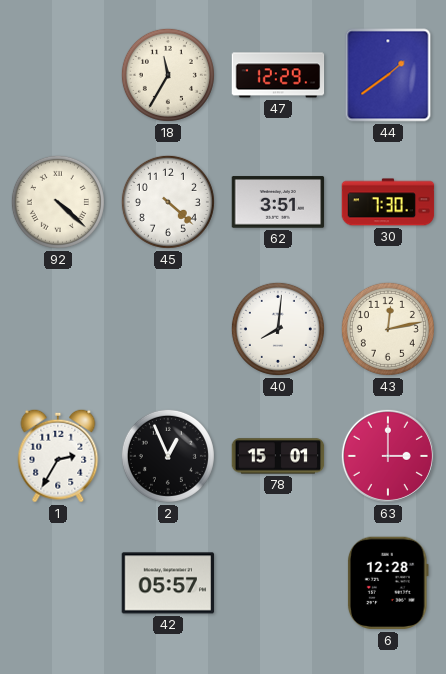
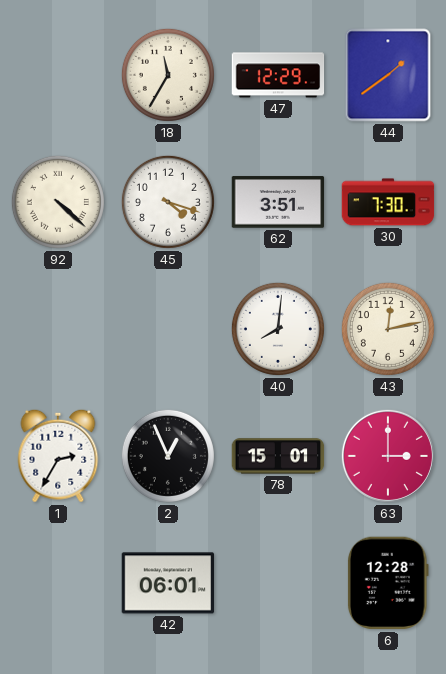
45: 4:22 -> 4:18
42: 05:57 -> 06:01
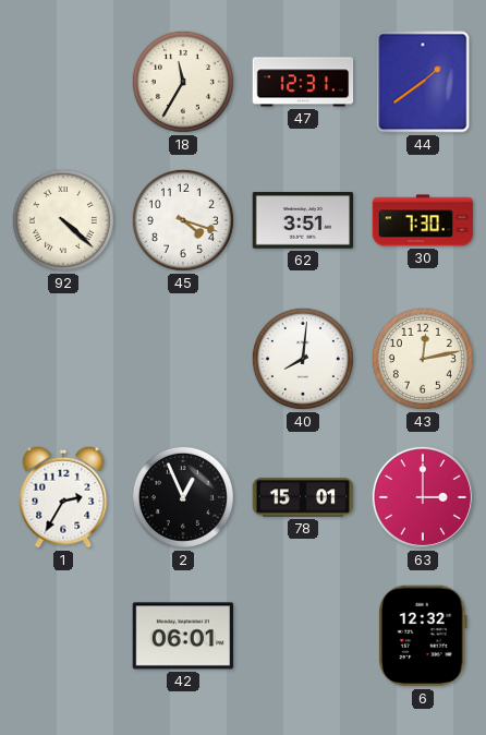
47: 12:29 -> 12:31
6: 12:28 -> 12:32
